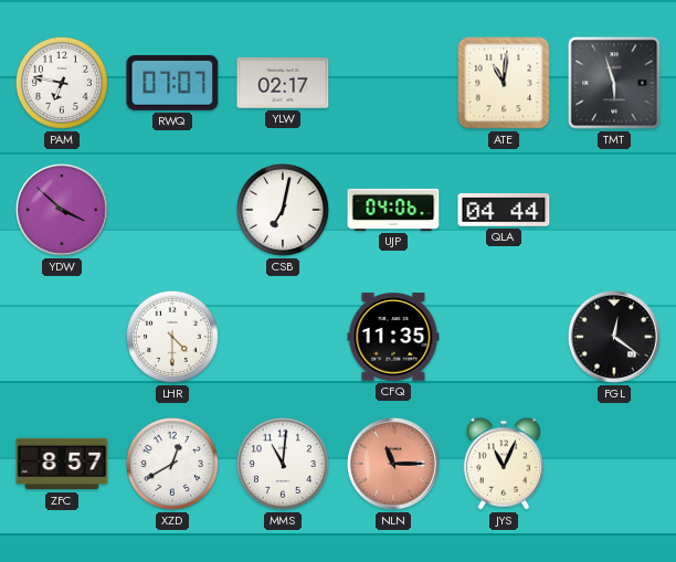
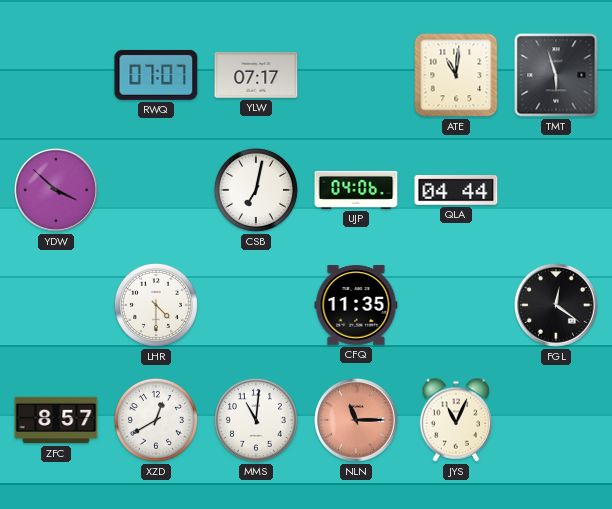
PAM: 6:47 -> none
YLW: 02:17 -> 07:17
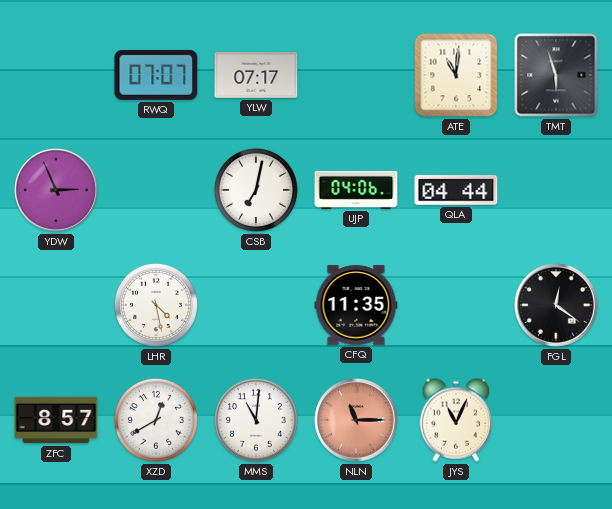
YDW: 3:52 -> 2:56
LHR: 4:30 -> 4:28
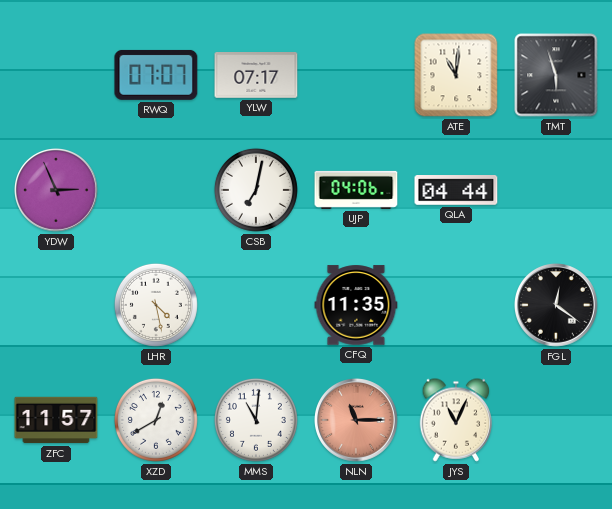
ZFC: 8:57 -> 11:57
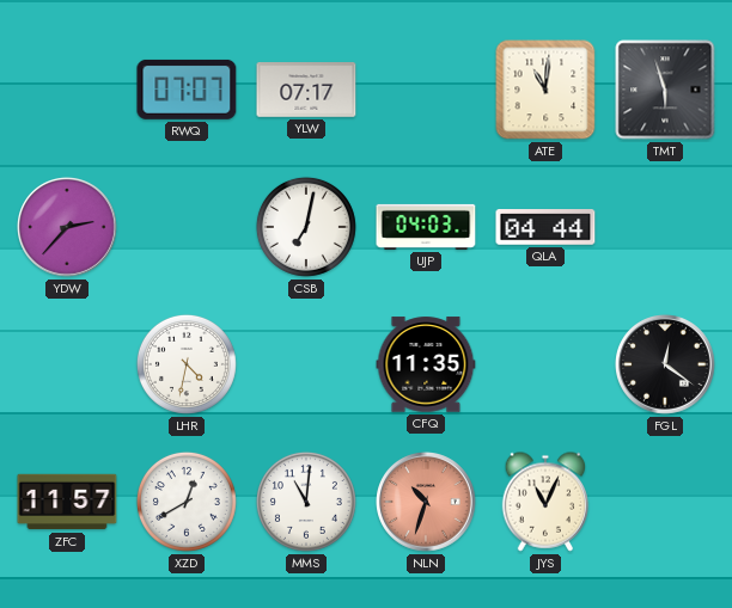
YDW: 2:56 -> 2:37
UJP: 04:06 -> 04:03
LHR: 4:28 -> 4:32
NLN: 11:15 -> 10:33
